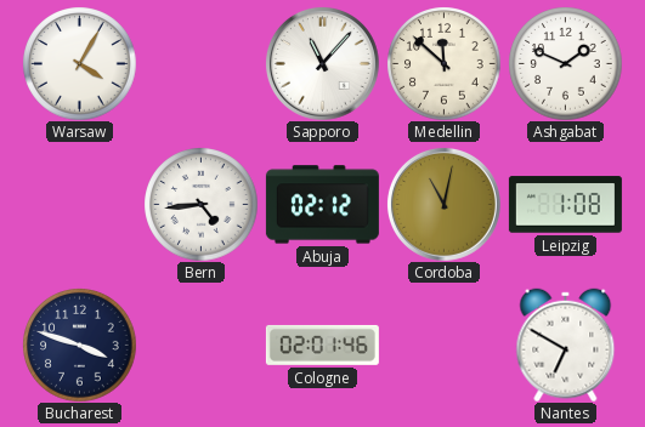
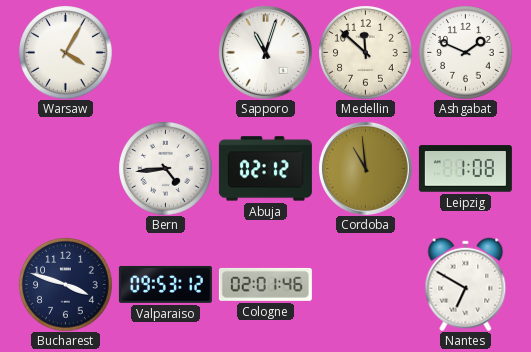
Sapporo: 11:07 -> 11:03
Cordoba: 11:02 -> 10:59
Valparaiso: none -> 09:53
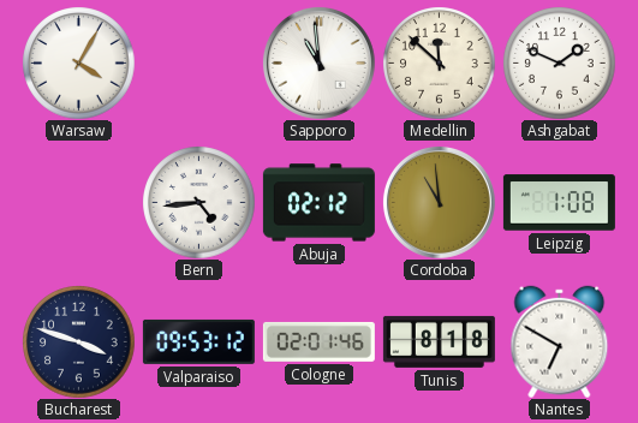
Sapporo: 11:03 -> 10:59
Tunis: none -> 8:18
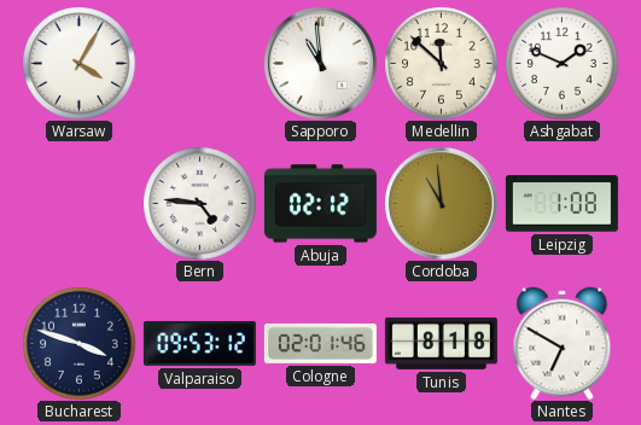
Bern: 4:44 -> 4:46
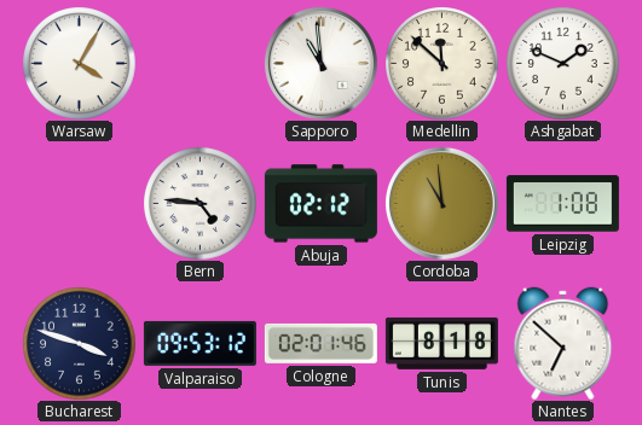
Nantes: 6:50 -> 6:52
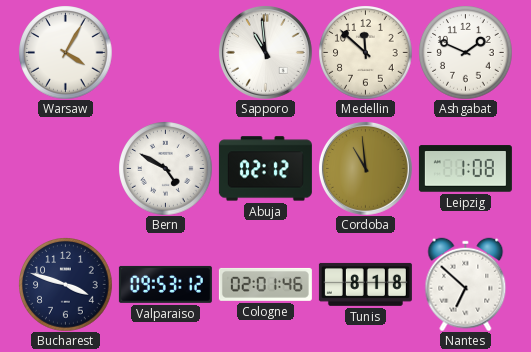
Bern: 4:46 -> 4:50
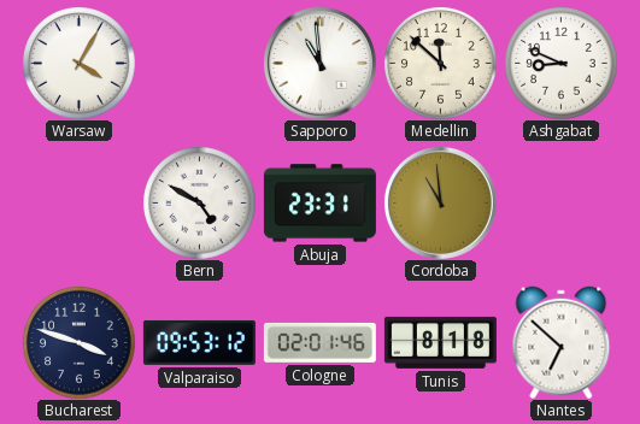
Ashgabat: 1:49 -> 8:49
Abuja: 02:12 -> 23:31
Leipzig: 1:08 -> none
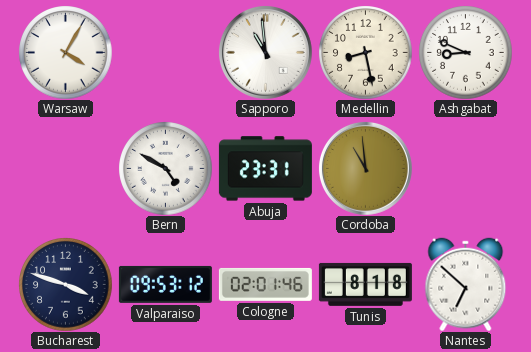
Medellin: 11:52 -> 8:28
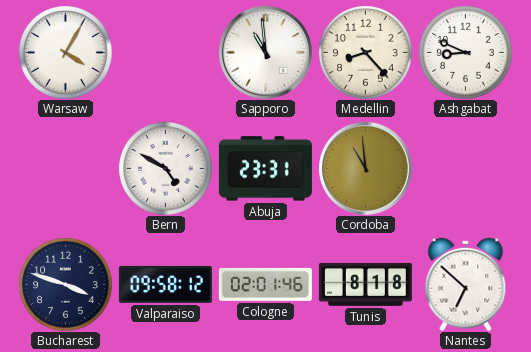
Medellin: 8:28 -> 8:23
Valparaiso: 09:53 -> 09:58
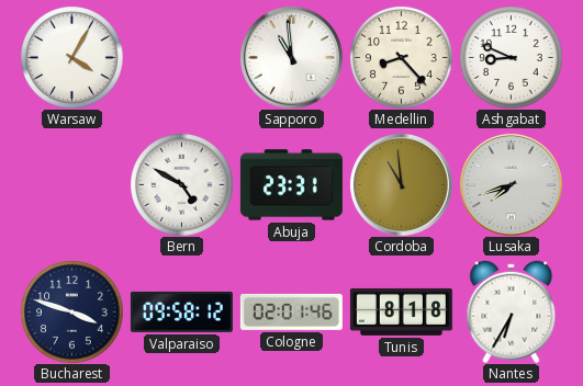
Lusaka: none -> 7:42
Nantes: 6:52 -> 6:35
